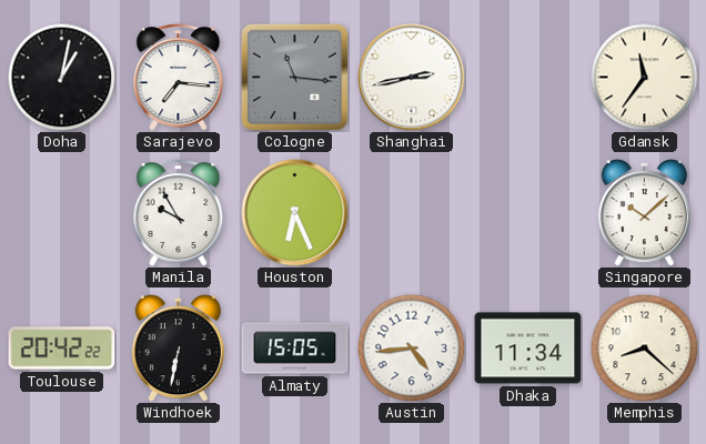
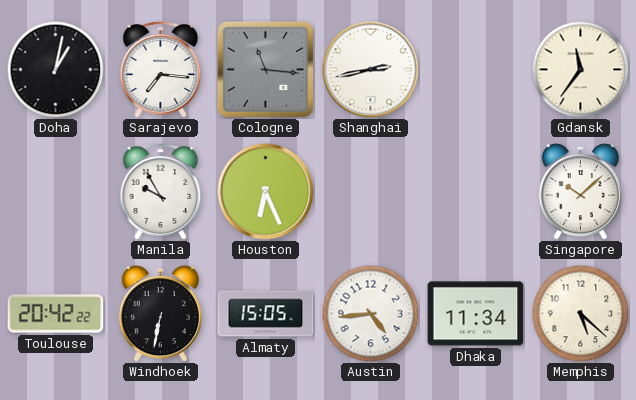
Memphis: 8:22 -> 5:22
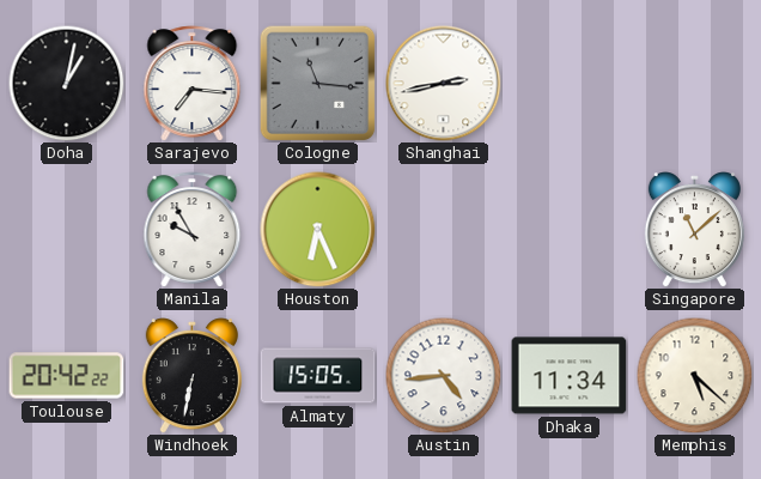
Gdansk: 11:36 -> none
Singapore: 10:08 -> 11:08
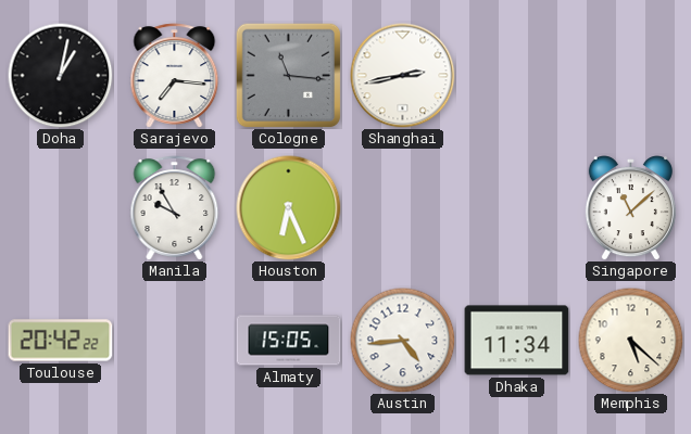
Windhoek: 6:32 -> none
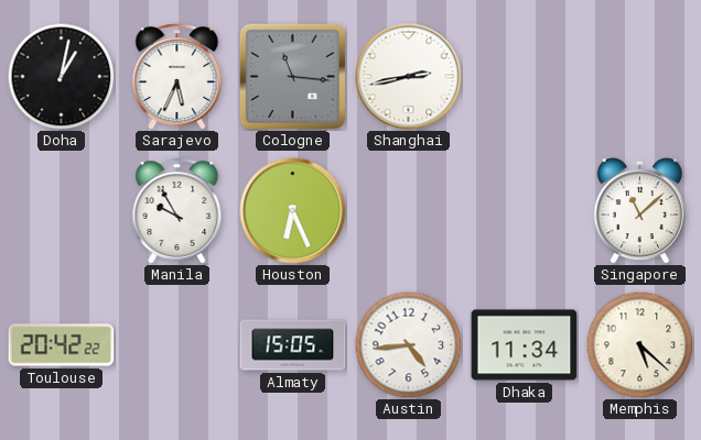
Sarajevo: 7:16 -> 5:34
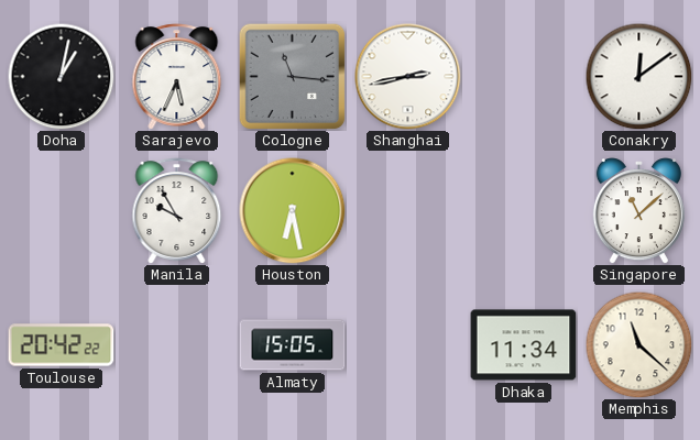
Conakry: none -> 12:09
Houston: 6:26 -> 6:28
Austin: 4:44 -> none
Memphis: 5:22 -> 11:22
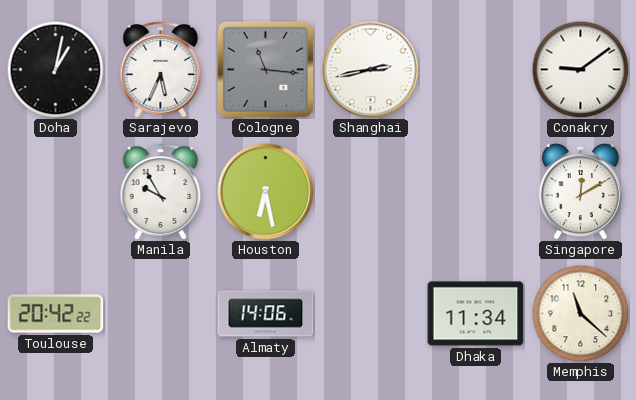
Conakry: 12:09 -> 9:09
Singapore: 11:08 -> 12:10
Almaty: 15:05 -> 14:06
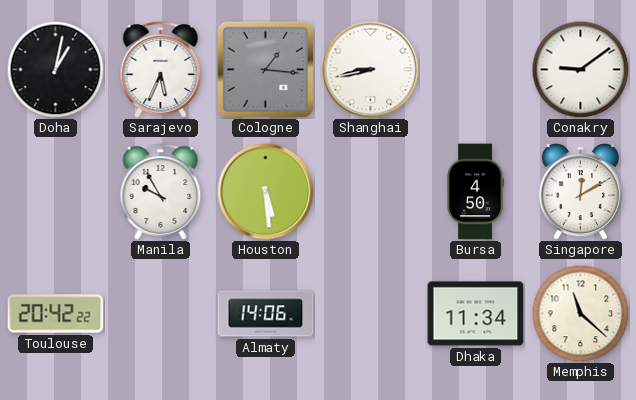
Cologne: 11:16 -> 1:16
Shanghai: 2:43 -> 8:43
Houston: 6:28 -> 5:29
Bursa: none -> 4:50
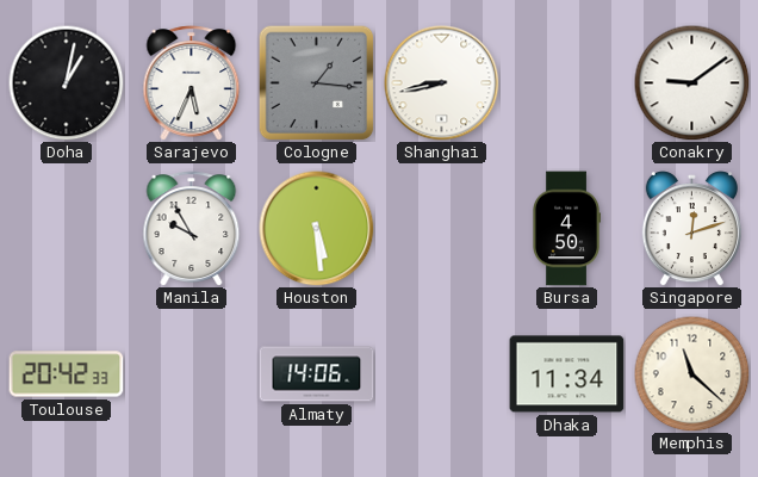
Singapore: 12:10 -> 12:12
Toulouse: 20:42:22 -> 20:42:33
